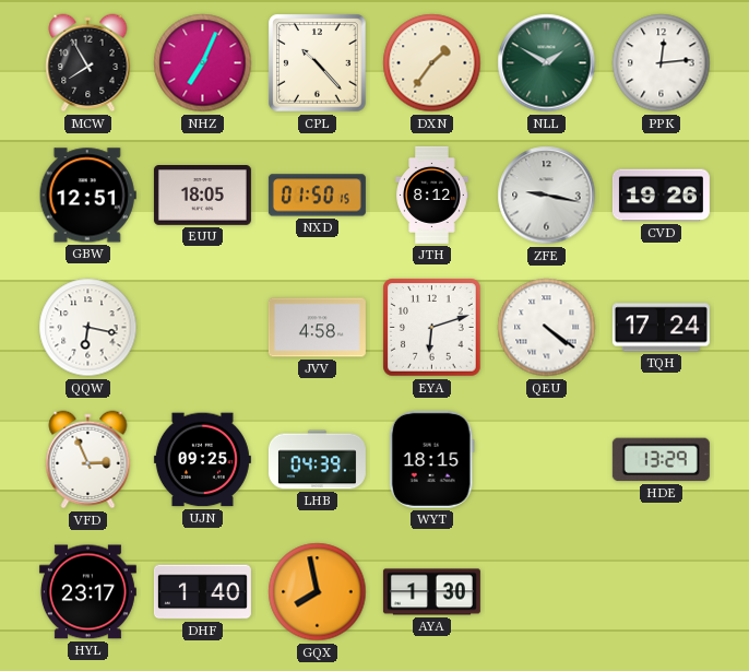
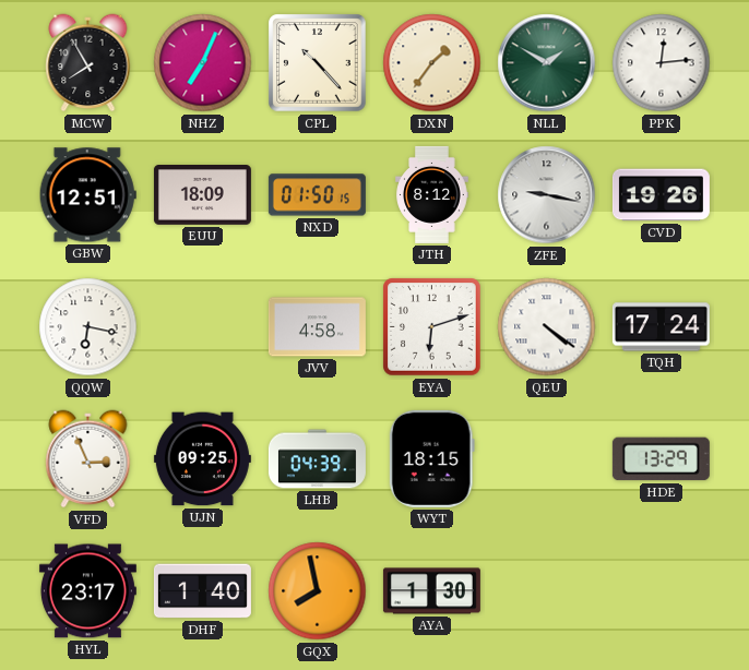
EUU: 18:05 -> 18:09
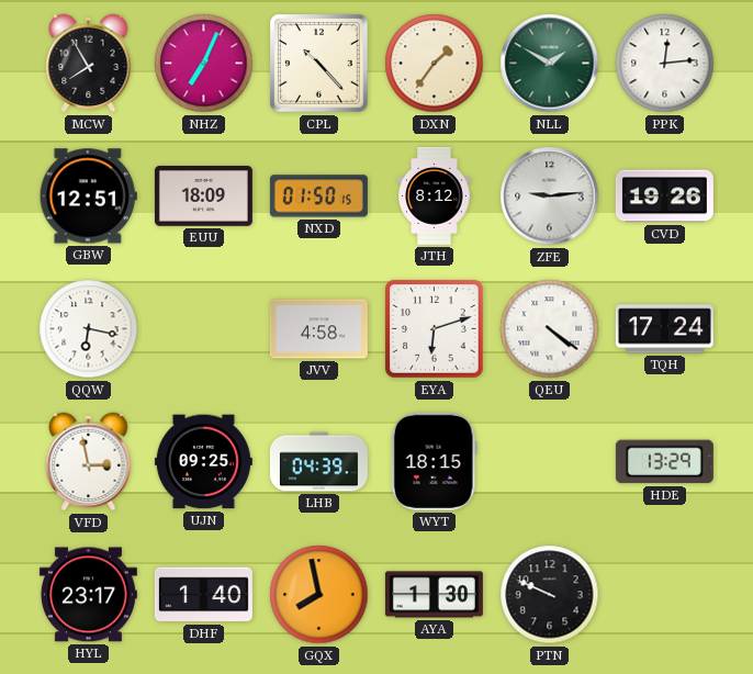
ZFE: 9:17 -> 9:14
VFD: 2:56 -> 2:58
PTN: none -> 9:49
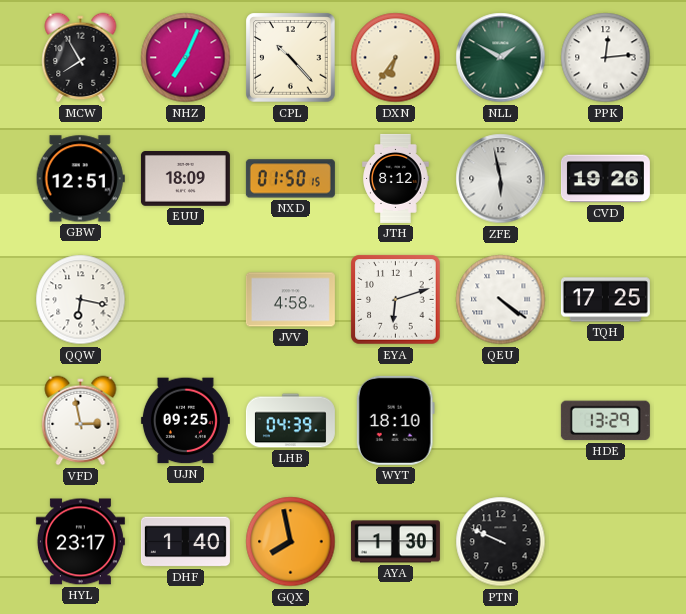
DXN: 1:36 -> 6:36
ZFE: 9:14 -> 5:58
TQH: 17:24 -> 17:25
WYT: 18:15 -> 18:10
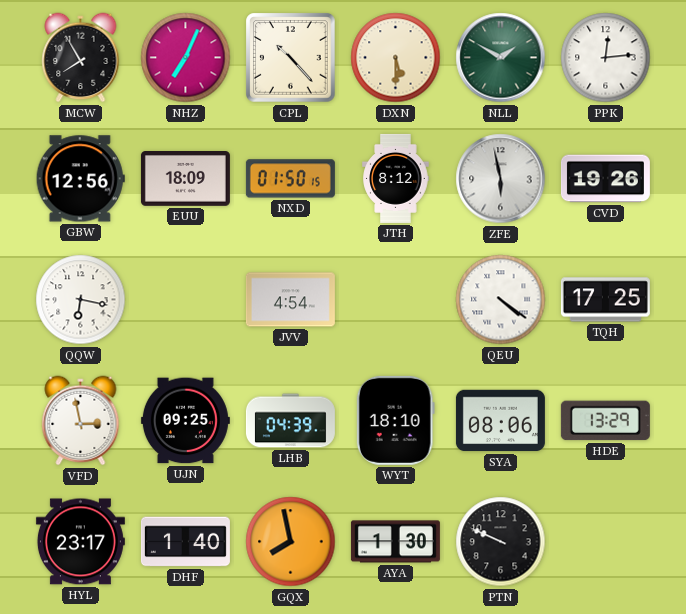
DXN: 6:36 -> 5:30
GBW: 12:51 -> 12:56
JVV: 4:58 -> 4:54
EYA: 6:12 -> none
SYA: none -> 08:06
